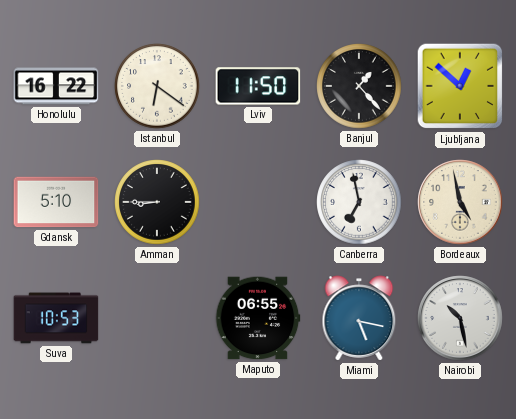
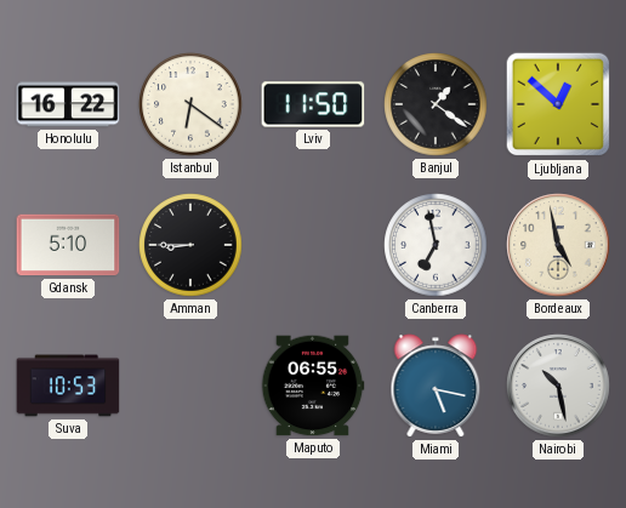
Banjul: 1:23 -> 1:21
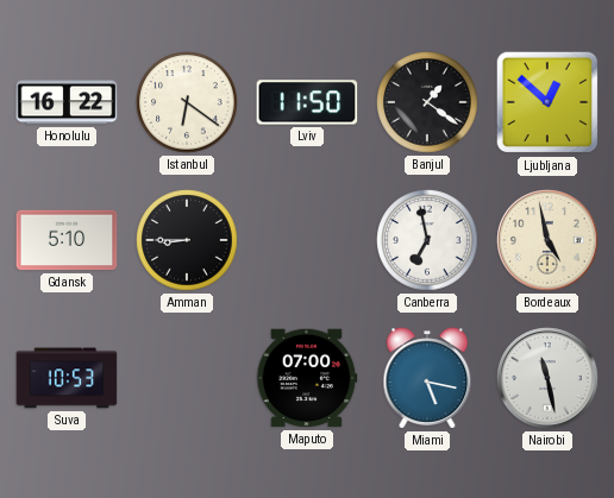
Maputo: 06:55 -> 07:00
Nairobi: 10:28 -> 11:28
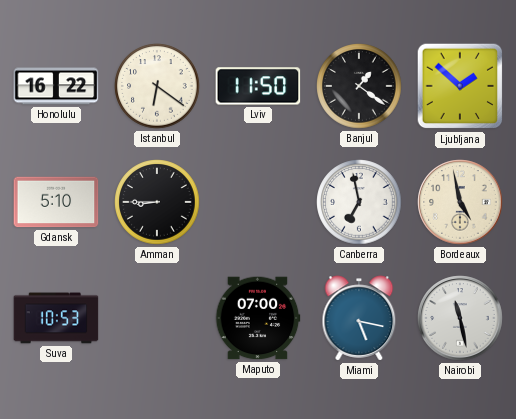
Ljubljana: 12:52 -> 1:52
